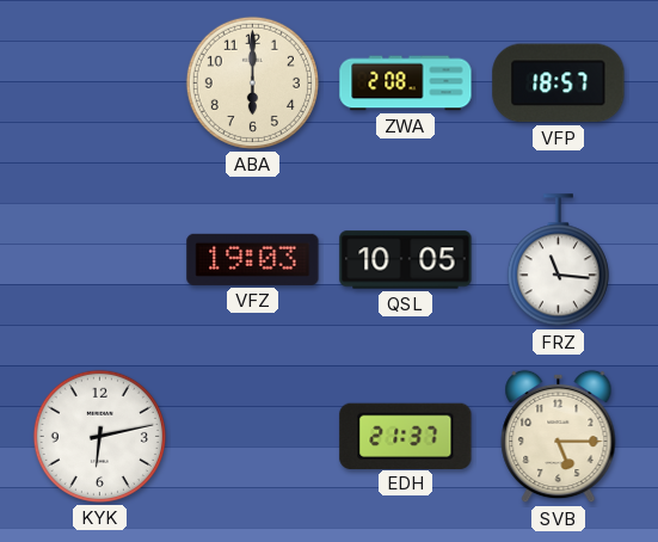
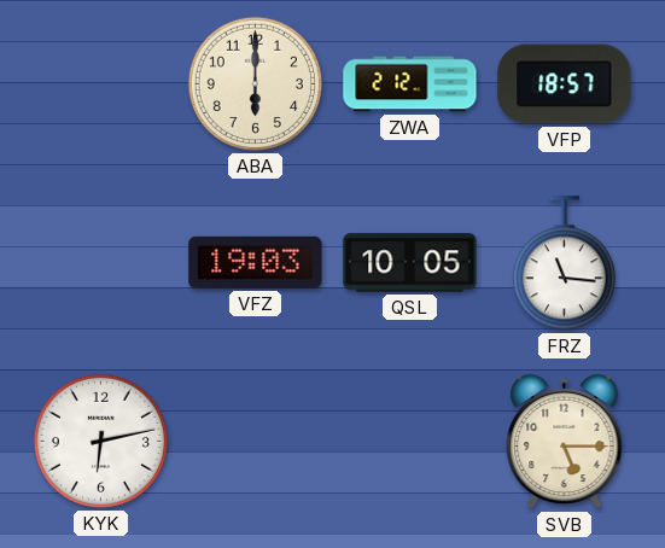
ZWA: 2:08 -> 2:12
EDH: 21:37 -> none
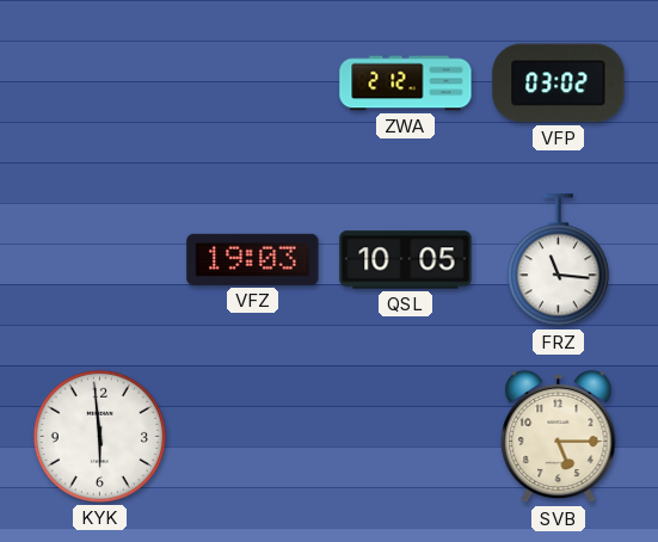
ABA: 6:00 -> none
VFP: 18:57 -> 03:02
KYK: 6:13 -> 5:59
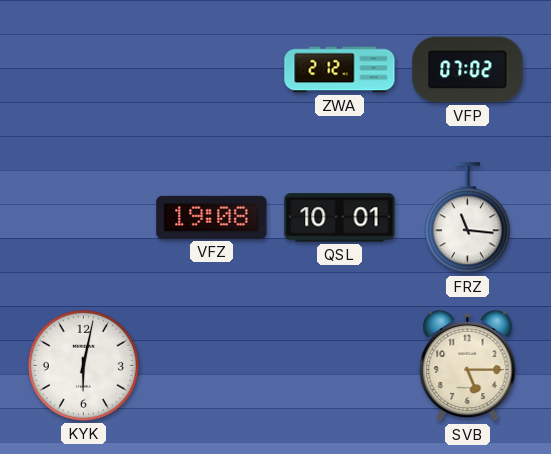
VFP: 03:02 -> 07:02
VFZ: 19:03 -> 19:08
QSL: 10:05 -> 10:01
KYK: 5:59 -> 6:02
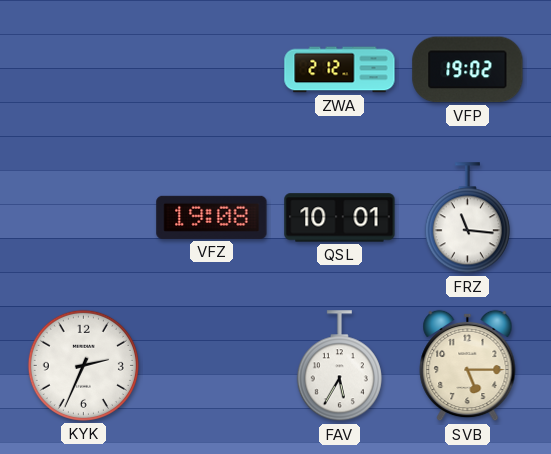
VFP: 07:02 -> 19:02
KYK: 6:02 -> 2:34
FAV: none -> 5:35
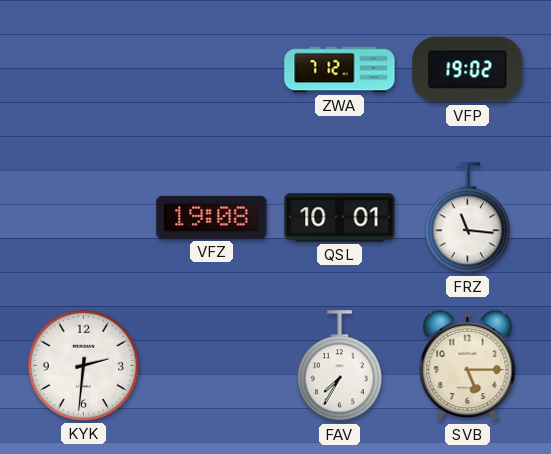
ZWA: 2:12 -> 7:12
KYK: 2:34 -> 2:31
FAV: 5:35 -> 7:35
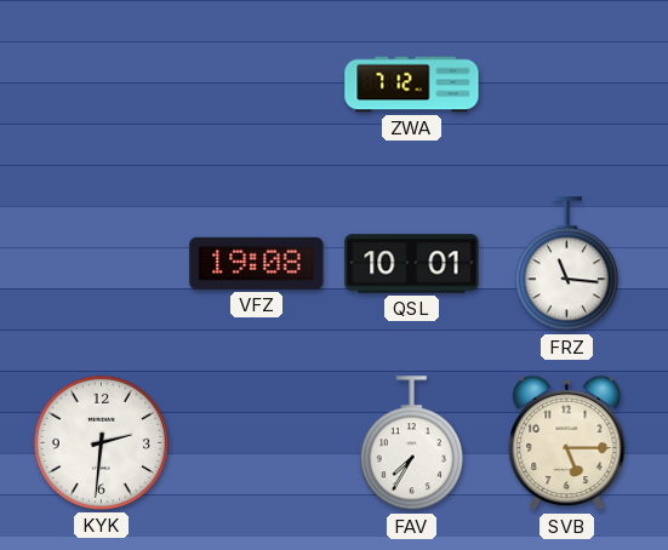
VFP: 19:02 -> none
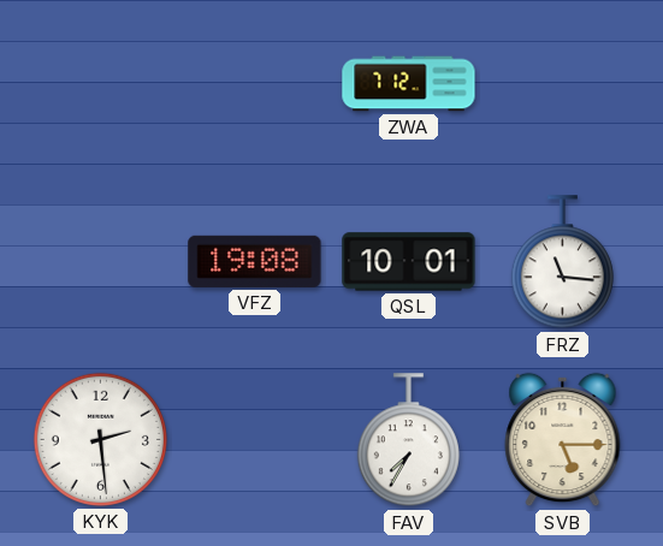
KYK: 2:31 -> 2:29
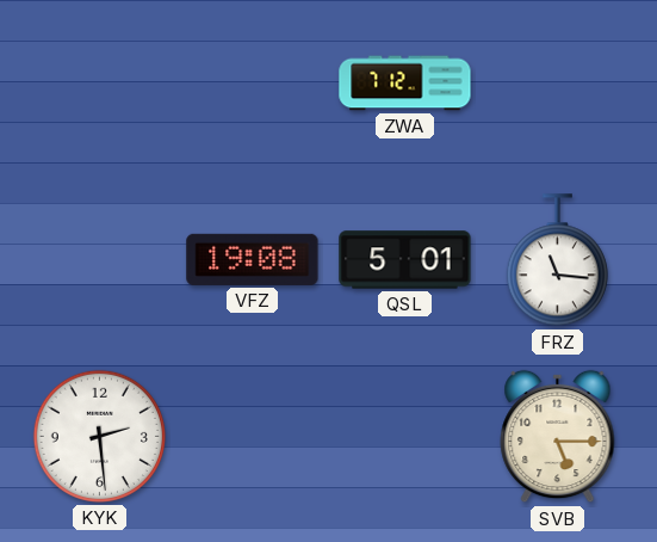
QSL: 10:01 -> 5:01
FAV: 7:35 -> none
